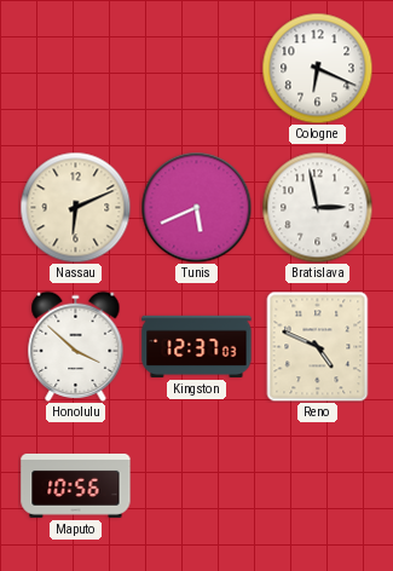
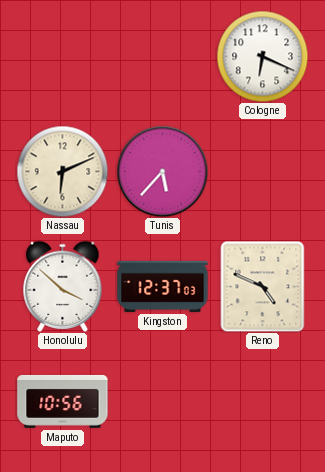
Tunis: 5:41 -> 5:37
Bratislava: 2:58 -> none
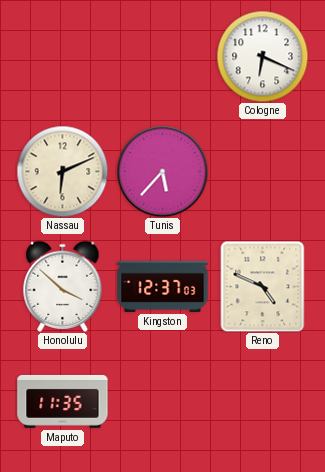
Maputo: 10:56 -> 11:35
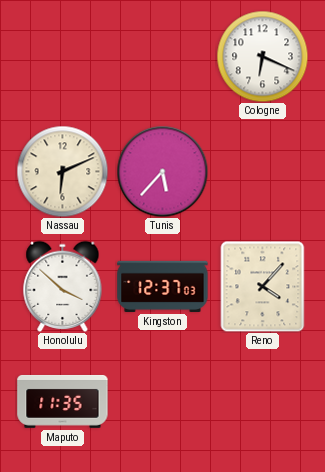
Reno: 4:49 -> 4:07
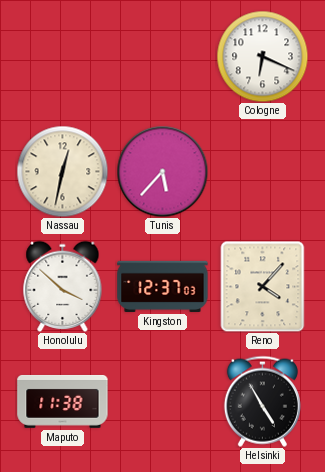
Nassau: 6:11 -> 12:32
Maputo: 11:35 -> 11:38
Helsinki: none -> 4:55
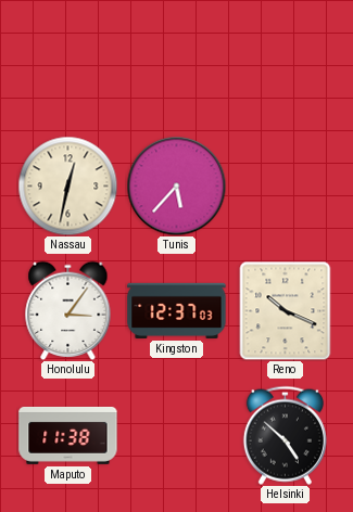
Cologne: 6:19 -> none
Honolulu: 3:52 -> 3:06
Reno: 4:07 -> 10:19
Helsinki: 4:55 -> 4:52
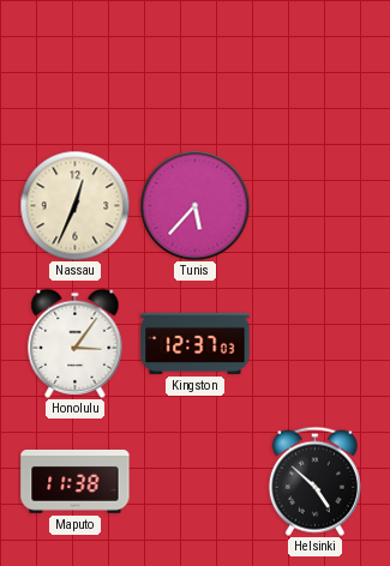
Nassau: 12:32 -> 12:34
Reno: 10:19 -> none
